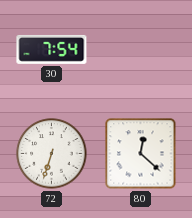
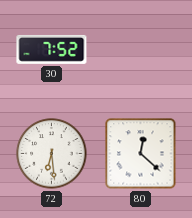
30: 7:54 -> 7:52
72: 6:33 -> 6:29
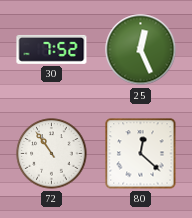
25: none -> 12:26
72: 6:29 -> 10:54
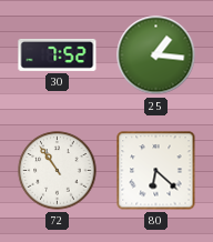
25: 12:26 -> 1:16
80: 12:22 -> 6:22
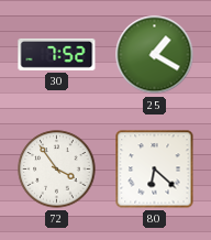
25: 1:16 -> 1:20
72: 10:54 -> 3:54
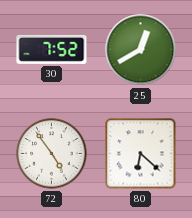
25: 1:20 -> 12:40
72: 3:54 -> 4:54
